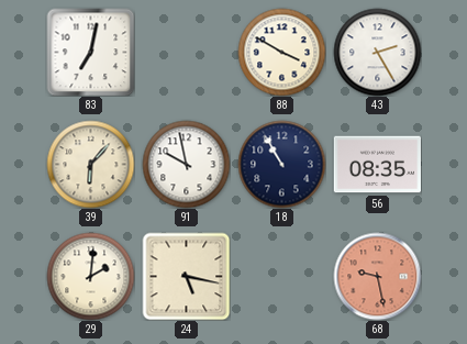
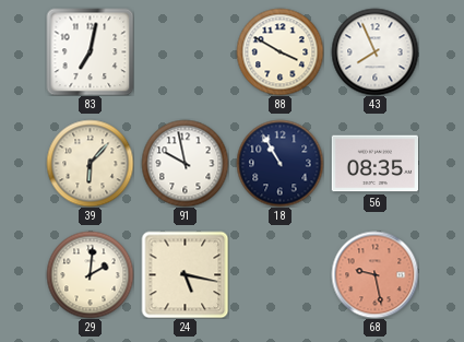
43: 2:25 -> 7:56
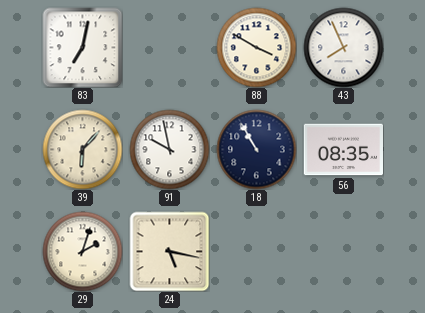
29: 2:01 -> 2:03
68: 9:28 -> none
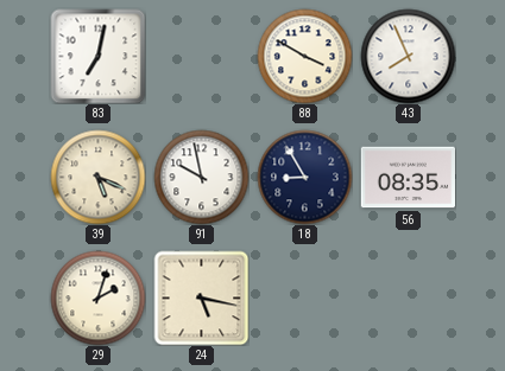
39: 6:07 -> 5:19
18: 10:55 -> 8:55
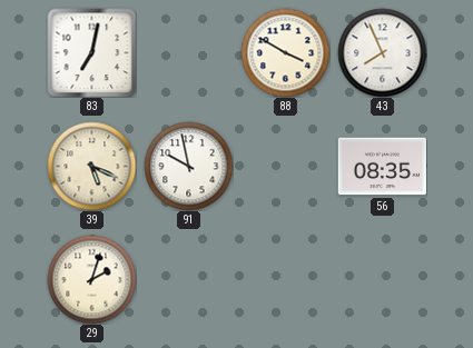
18: 8:55 -> none
24: 5:17 -> none
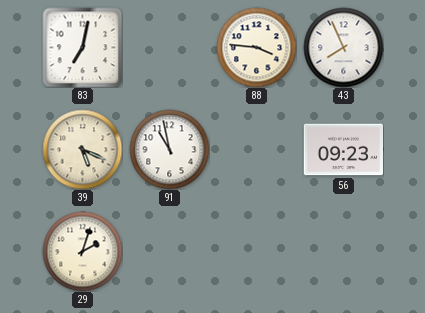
88: 3:50 -> 3:46
91: 9:58 -> 10:58
56: 08:35 -> 09:23
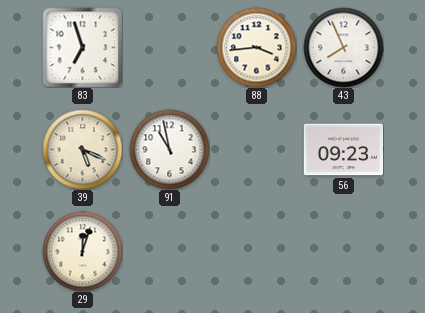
83: 7:02 -> 6:57
88: 3:46 -> 3:44
29: 2:03 -> 12:03
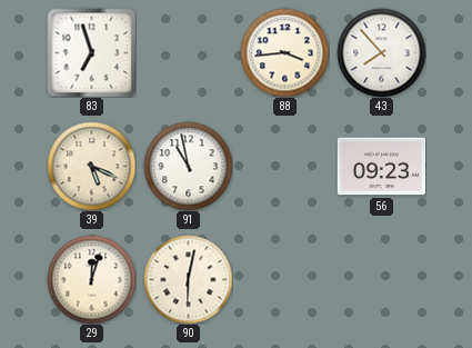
43: 7:56 -> 7:53
90: none -> 6:02
